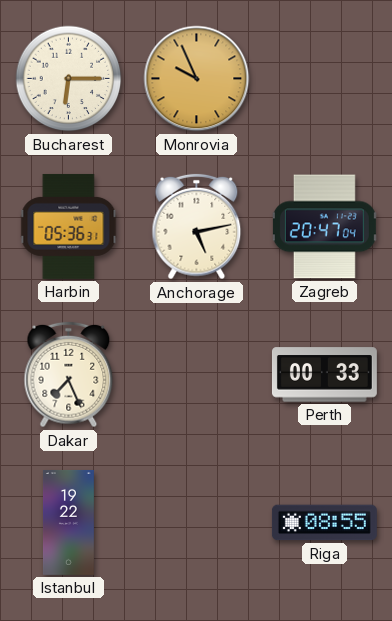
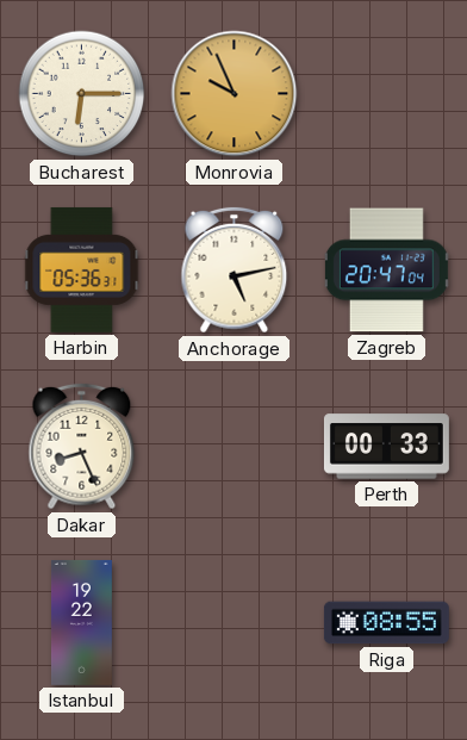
Dakar: 7:26 -> 8:26
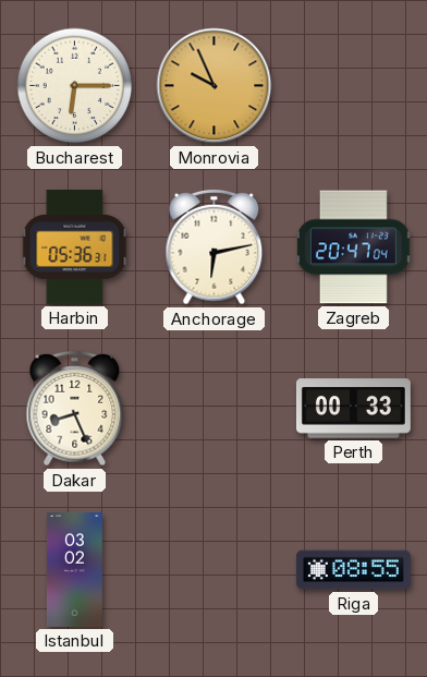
Anchorage: 5:13 -> 6:13
Istanbul: 19:22 -> 03:02
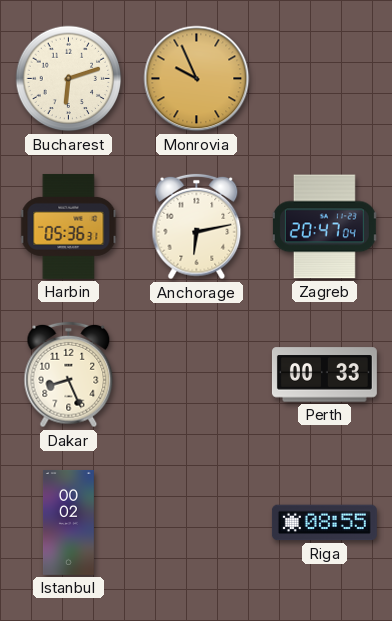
Bucharest: 6:15 -> 6:12
Istanbul: 03:02 -> 00:02
